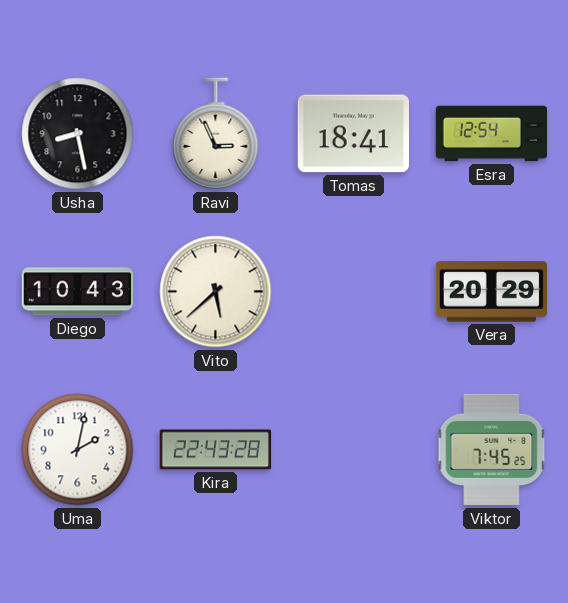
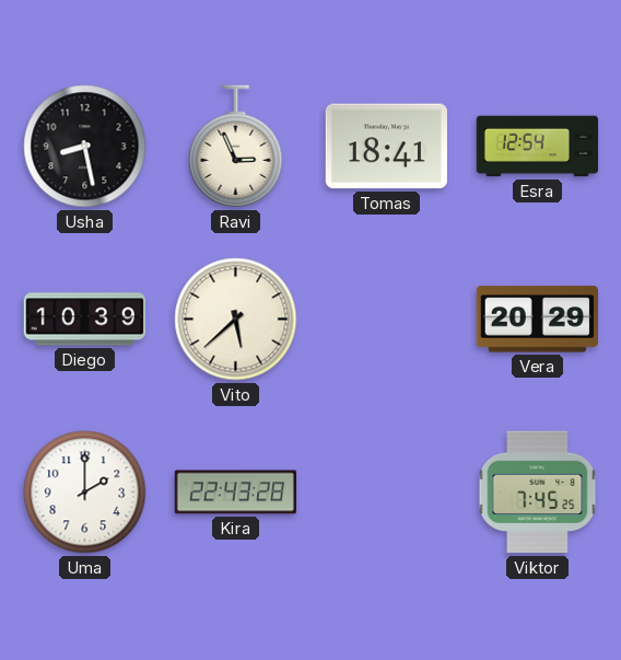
Diego: 10:43 -> 10:39
Uma: 2:02 -> 2:00
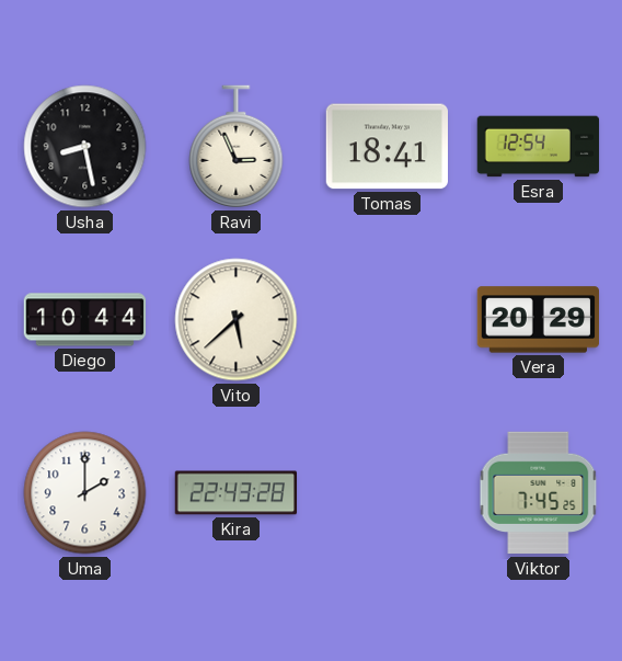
Diego: 10:39 -> 10:44
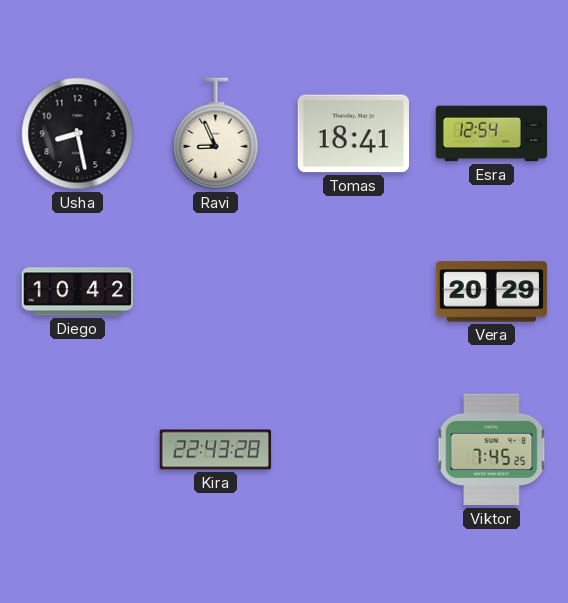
Ravi: 2:56 -> 8:56
Diego: 10:44 -> 10:42
Vito: 5:38 -> none
Uma: 2:00 -> none
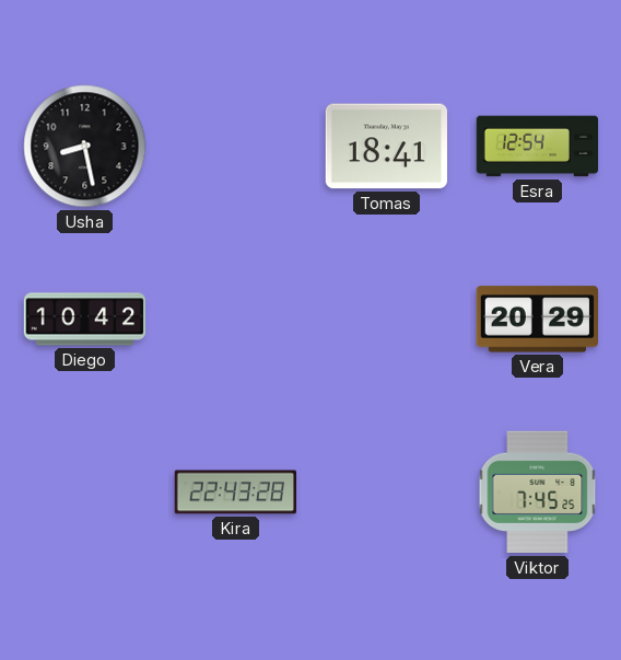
Ravi: 8:56 -> none
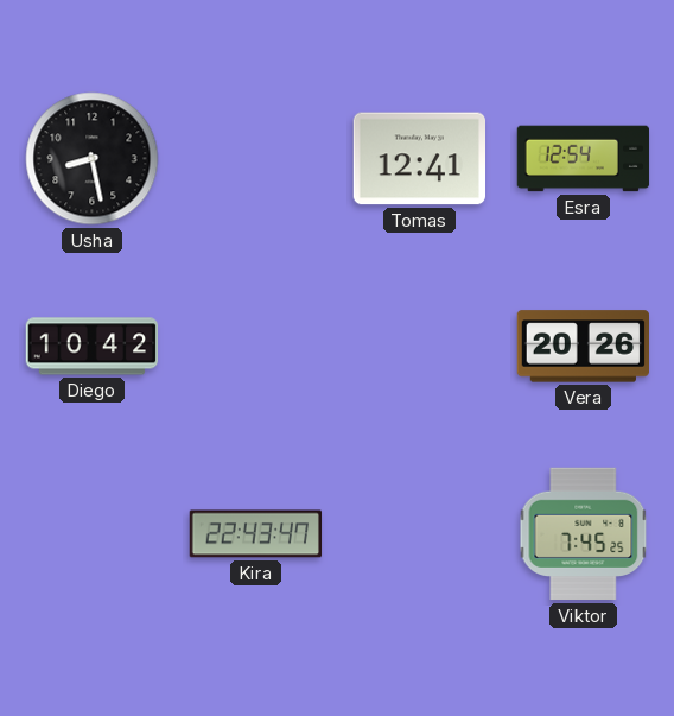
Tomas: 18:41 -> 12:41
Vera: 20:29 -> 20:26
Kira: 22:43:28 -> 22:43:47
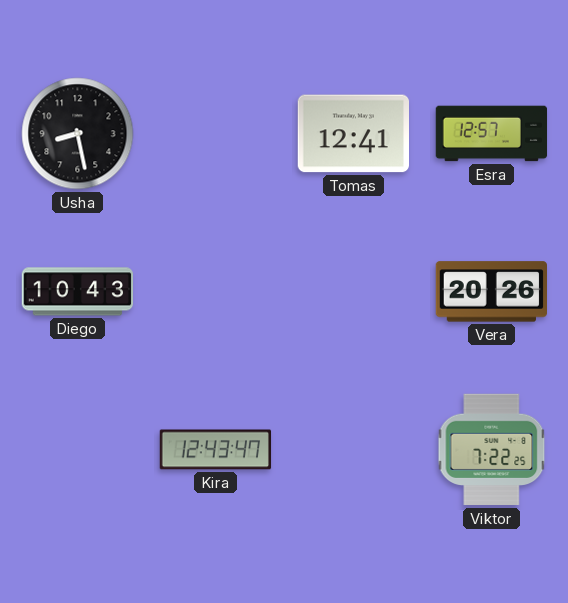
Esra: 12:54 -> 12:57
Diego: 10:42 -> 10:43
Kira: 22:43 -> 12:43
Viktor: 7:45 -> 7:22
